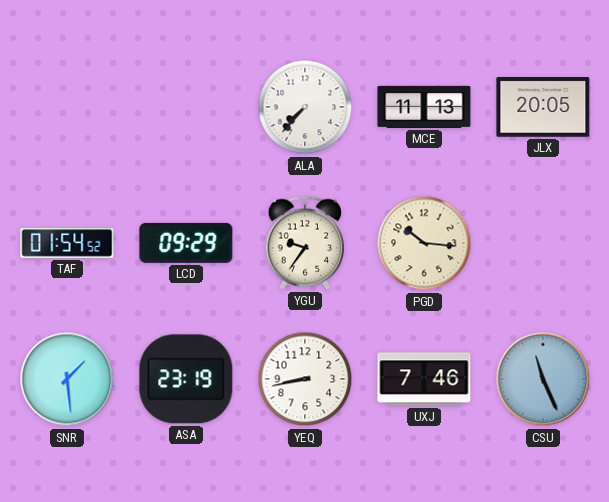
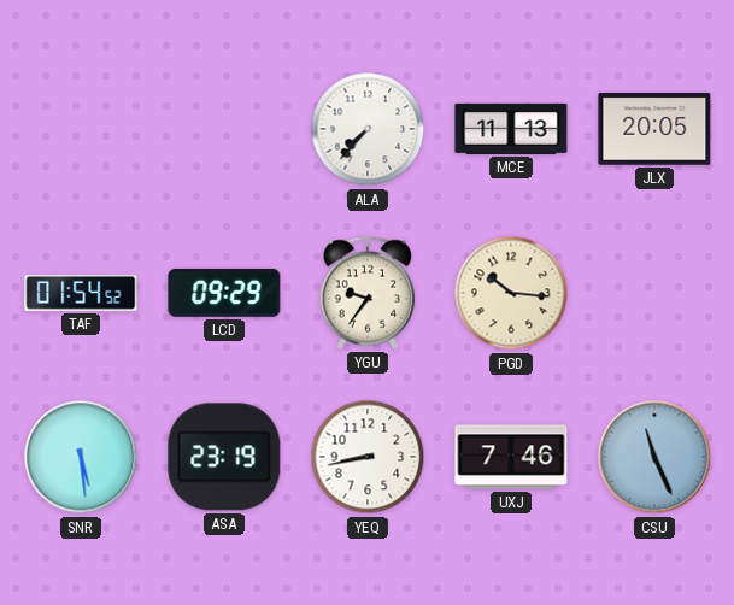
SNR: 1:29 -> 5:29
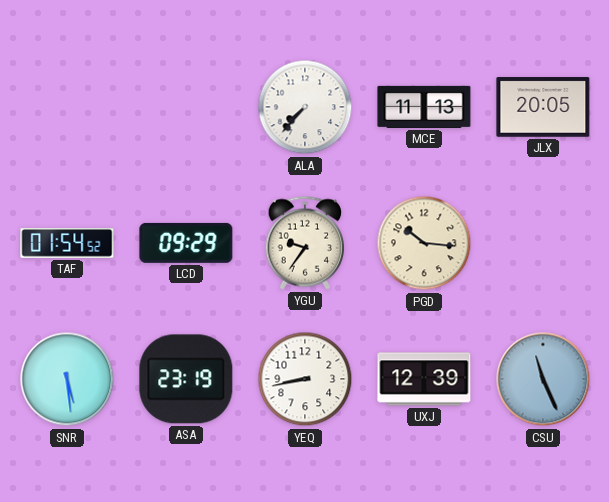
UXJ: 7:46 -> 12:39
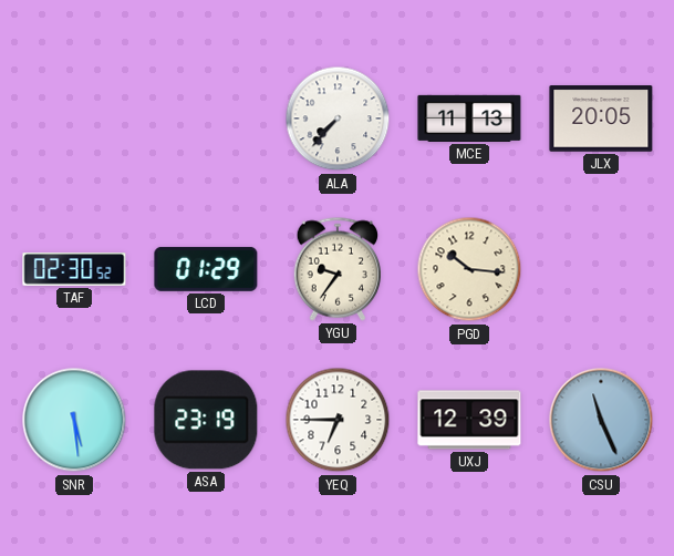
TAF: 01:54 -> 02:30
LCD: 09:29 -> 01:29
YEQ: 8:43 -> 6:45
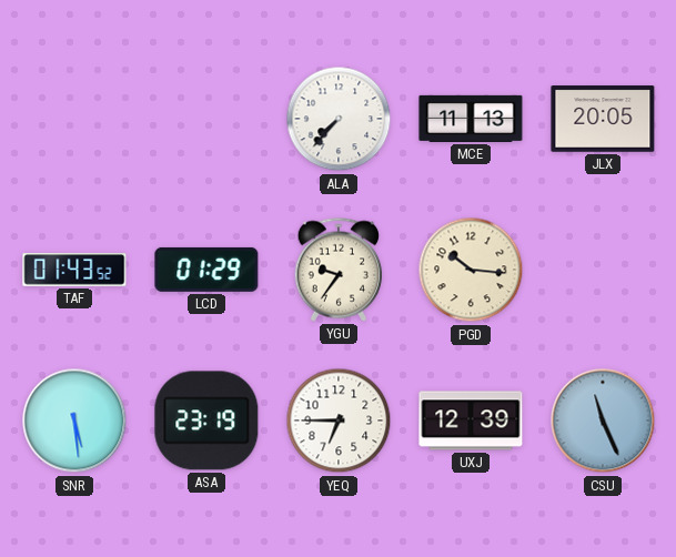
TAF: 02:30 -> 01:43
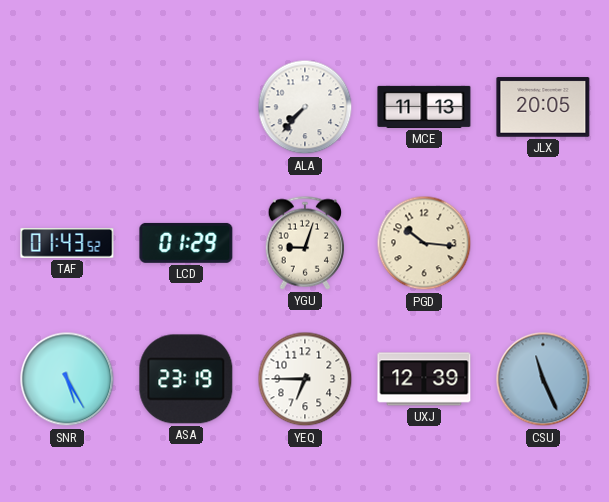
YGU: 9:36 -> 9:03
SNR: 5:29 -> 5:25
